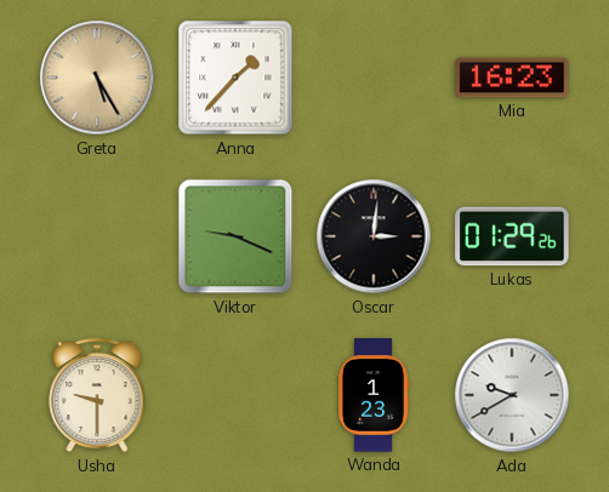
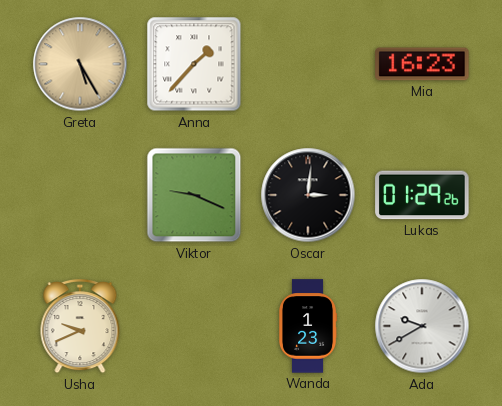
Usha: 9:30 -> 9:41
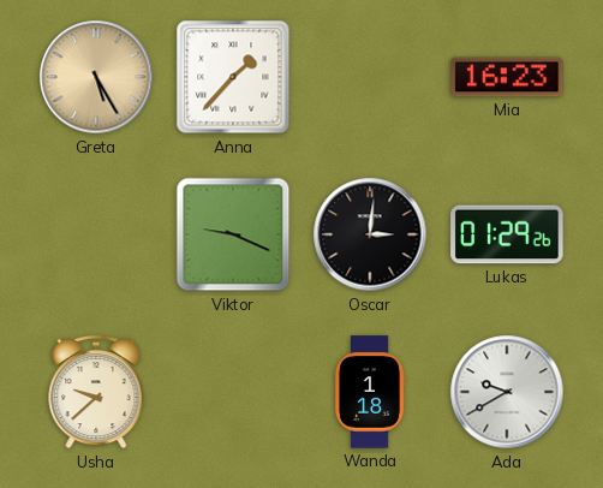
Usha: 9:41 -> 9:38
Wanda: 1:23 -> 1:18
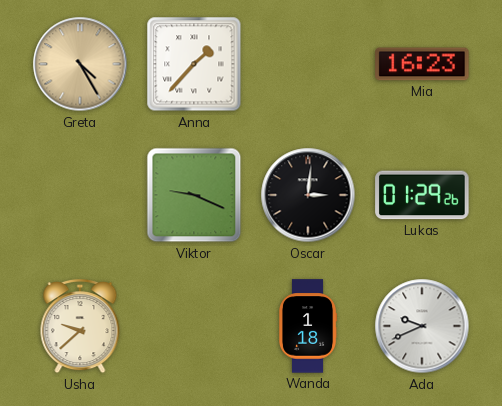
Greta: 5:25 -> 4:25
Ada: 9:40 -> 9:41
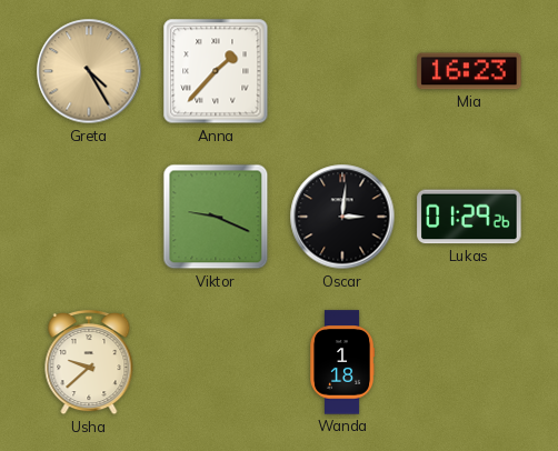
Ada: 9:41 -> none
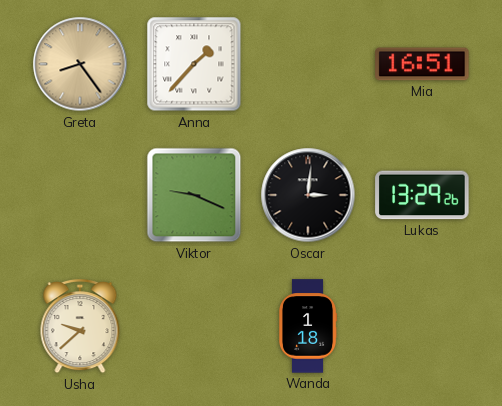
Greta: 4:25 -> 8:24
Mia: 16:23 -> 16:51
Lukas: 01:29 -> 13:29
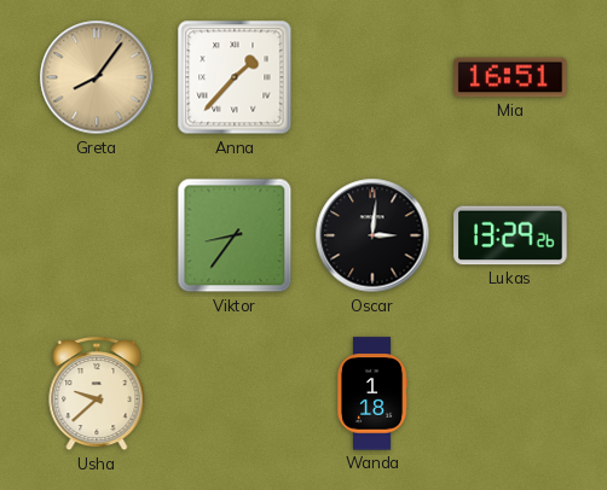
Greta: 8:24 -> 8:06
Viktor: 9:19 -> 8:36
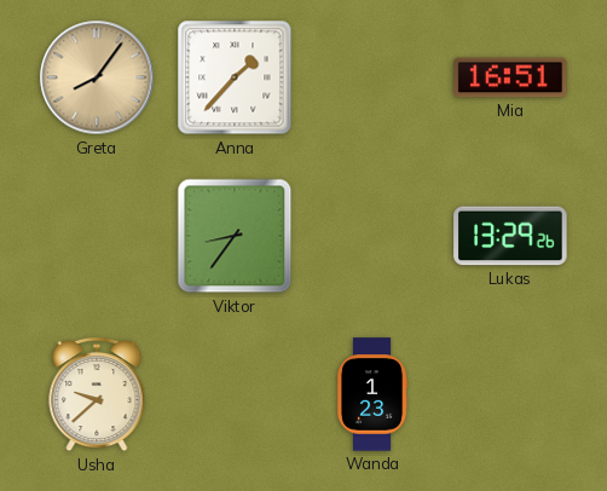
Oscar: 3:01 -> none
Wanda: 1:18 -> 1:23
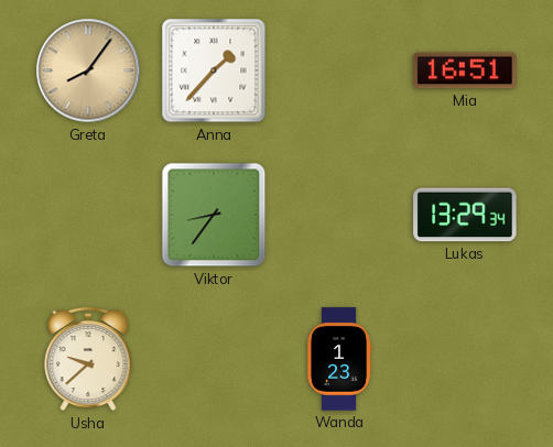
Lukas: 13:29:26 -> 13:29:34
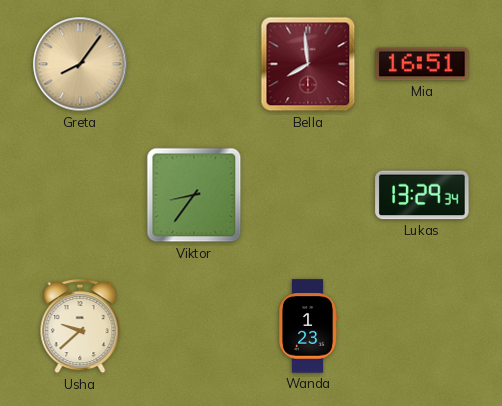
Anna: 1:37 -> none
Bella: none -> 7:59
